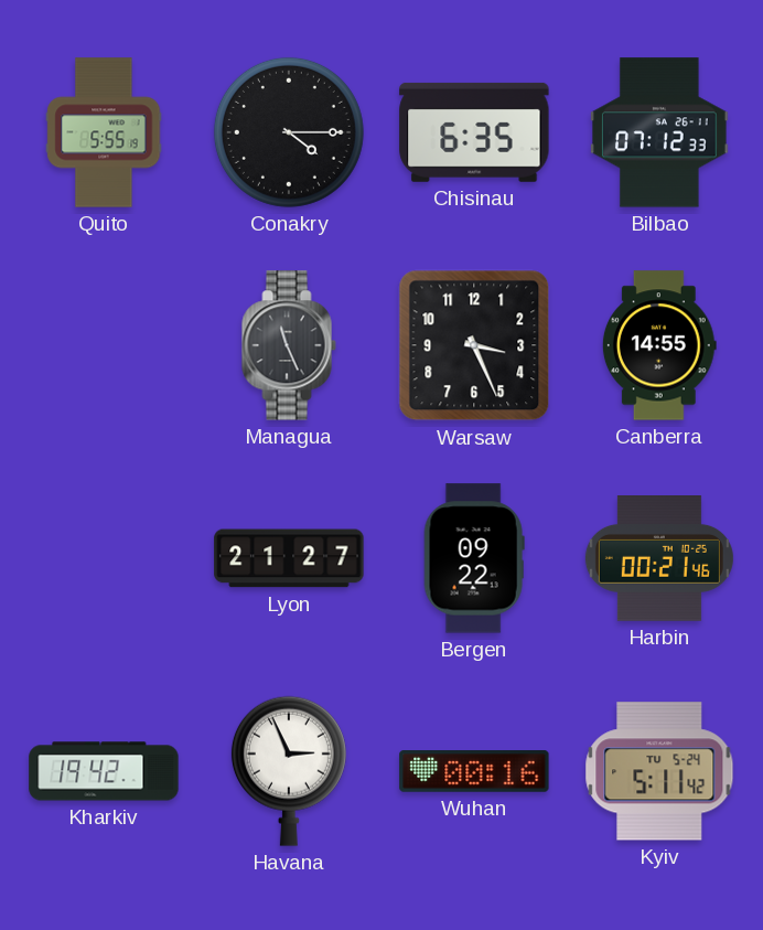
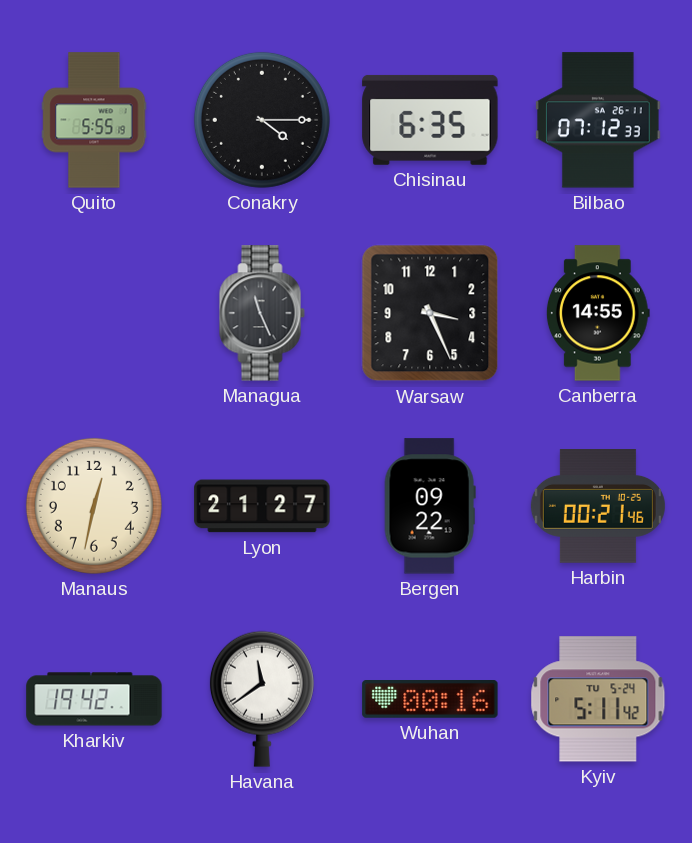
Manaus: none -> 12:32
Havana: 2:56 -> 11:39
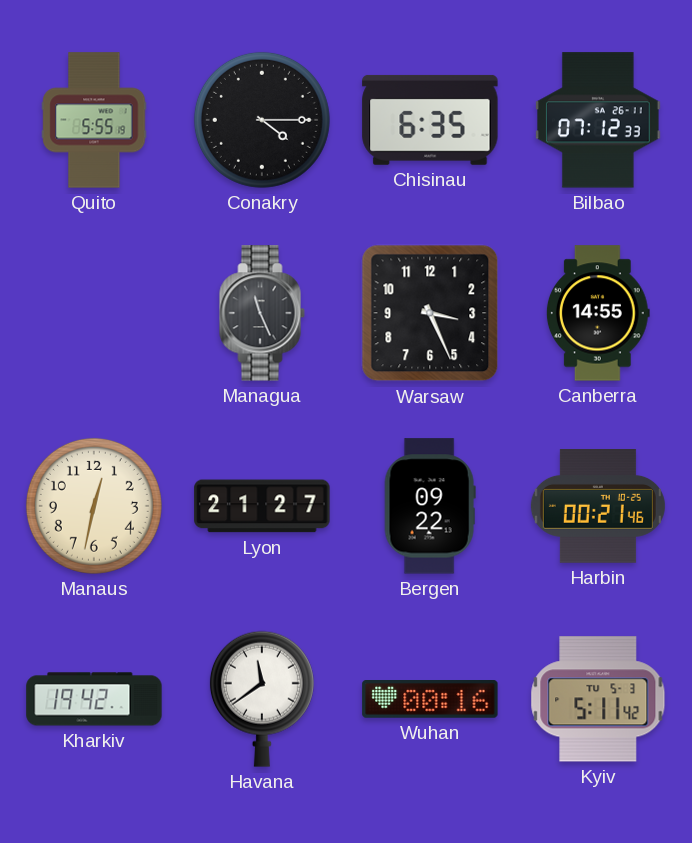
Kyiv date: TU 5-24 -> TU 5-3
